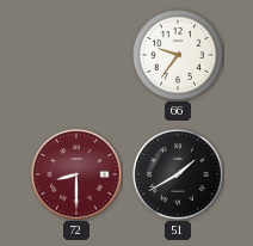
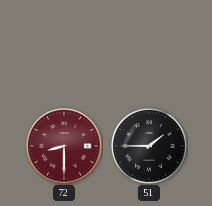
66: 9:36 -> none
51: 1:40 -> 1:45
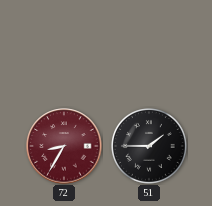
72: 8:30 -> 8:35
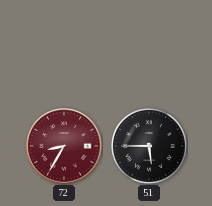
51: 1:45 -> 5:45
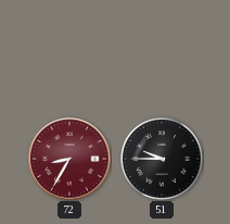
51: 5:45 -> 9:45
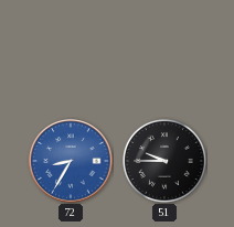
72 dial: burgundy -> blue
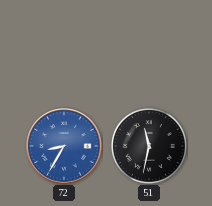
51: 9:45 -> 11:32
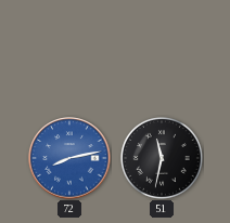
72: 8:35 -> 8:13
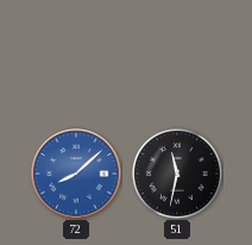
72: 8:13 -> 8:08
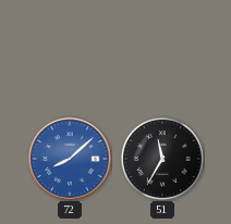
51: 11:32 -> 11:35
